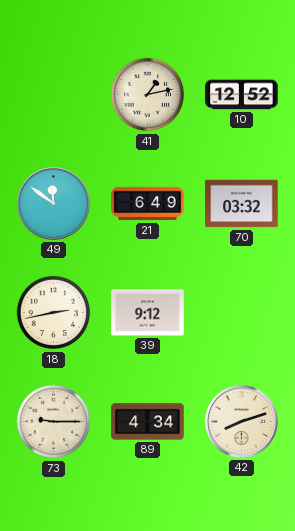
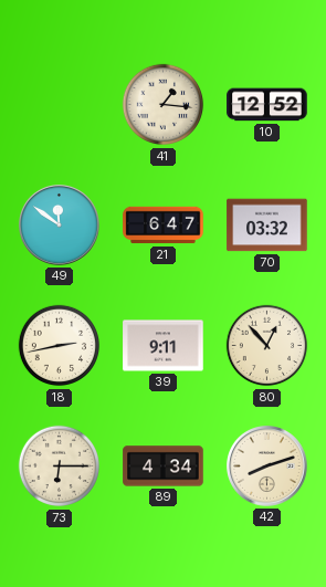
41: 1:13 -> 1:16
21: 6:49 -> 6:47
39: 9:12 -> 9:11
80: none -> 12:53
73: 9:15 -> 6:15
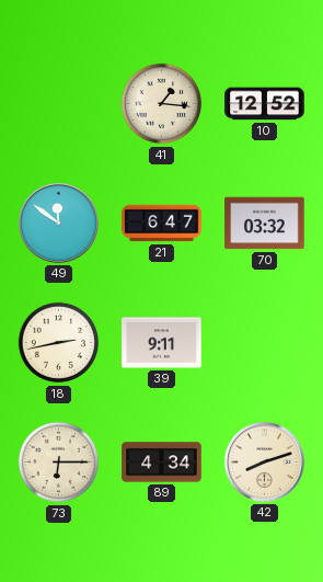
80: 12:53 -> none
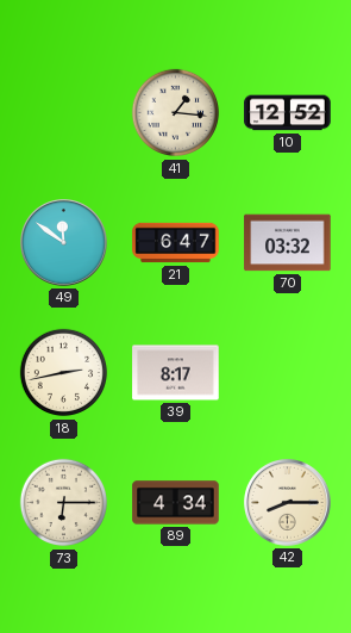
39: 9:11 -> 8:17
42: 8:12 -> 8:15
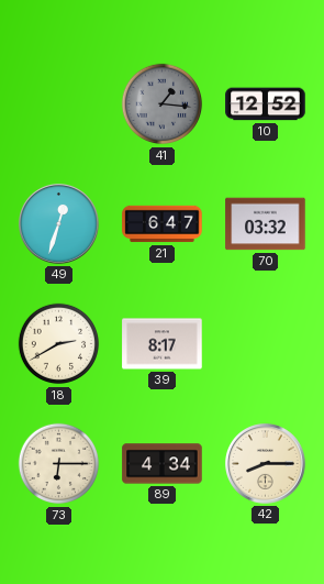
41 dial: cream -> grey
49: 11:51 -> 12:33
18: 2:43 -> 2:40
